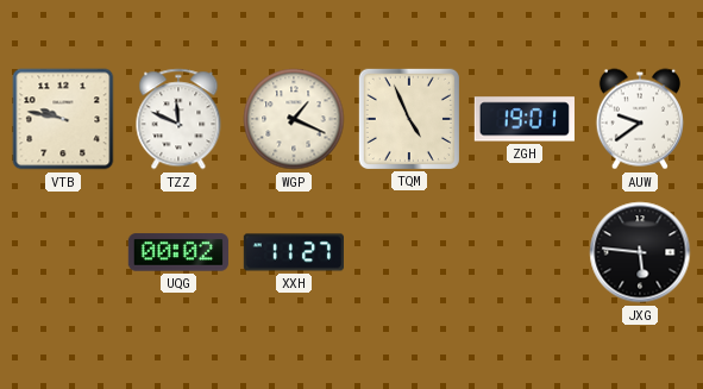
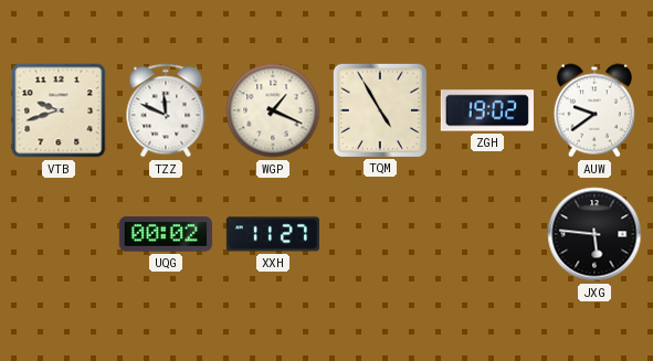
VTB: 9:47 -> 9:42
TQM: 4:56 -> 4:55
ZGH: 19:01 -> 19:02
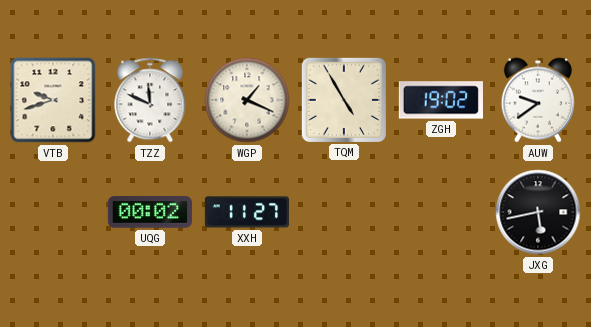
JXG: 5:46 -> 5:43
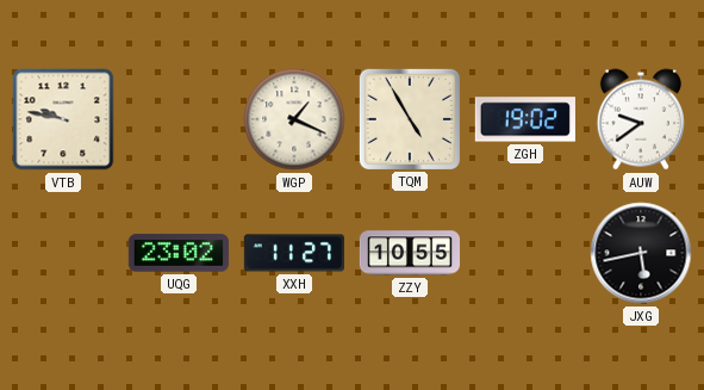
VTB: 9:42 -> 9:47
TZZ: 11:49 -> none
UQG: 00:02 -> 23:02
ZZY: none -> 10:55
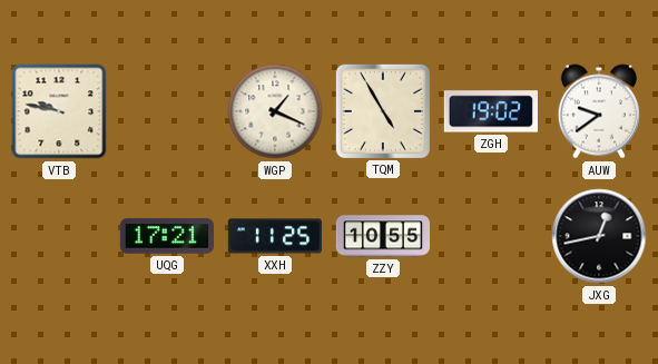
UQG: 23:02 -> 17:21
XXH: 11:27 -> 11:25
JXG: 5:43 -> 12:43
